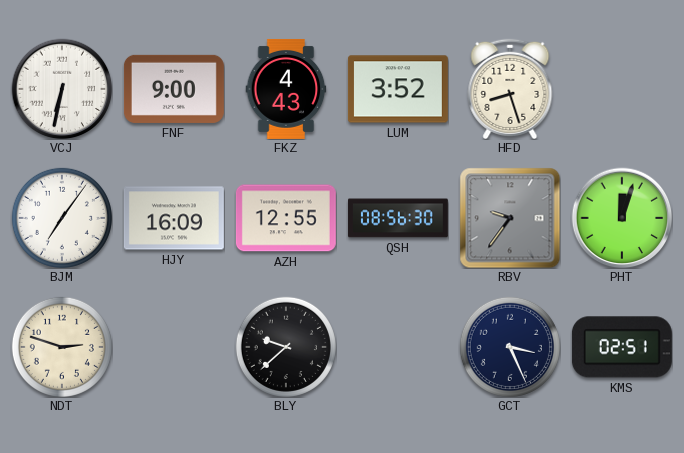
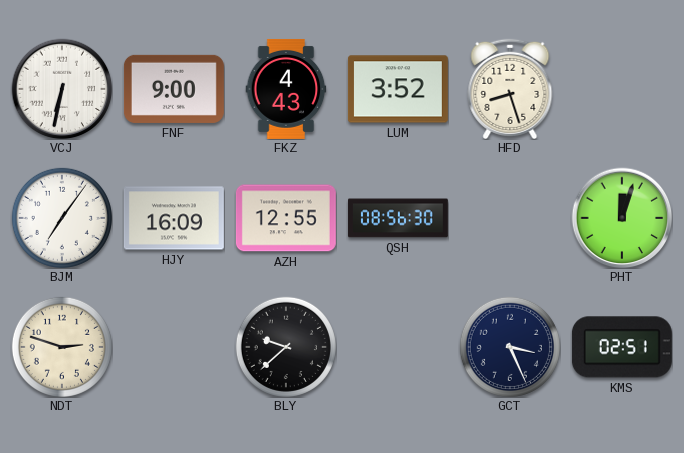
RBV: 9:36 -> none
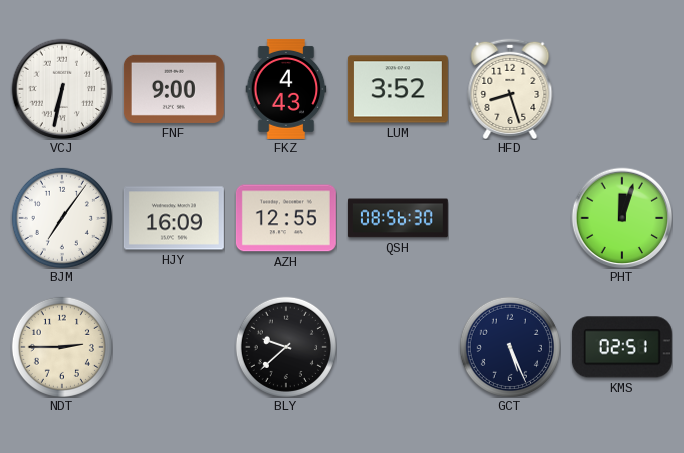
NDT: 2:48 -> 2:45
GCT: 3:26 -> 5:26
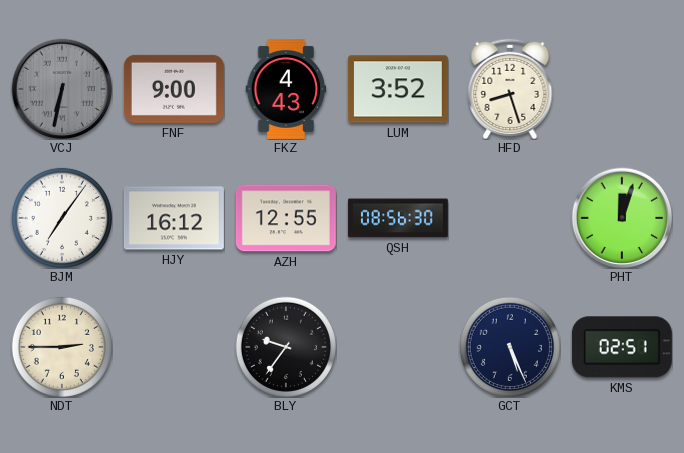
VCJ dial: white -> grey
HJY: 16:09 -> 16:12
BLY: 9:38 -> 9:36
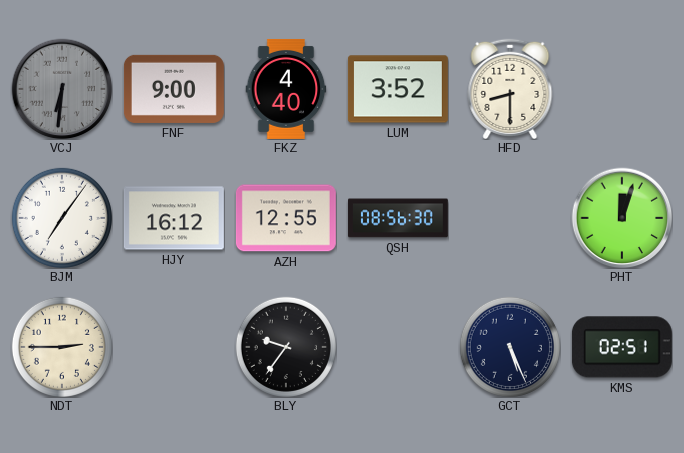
VCJ: 6:32 -> 6:31
FKZ: 4:43 -> 4:40
HFD: 8:27 -> 8:30
